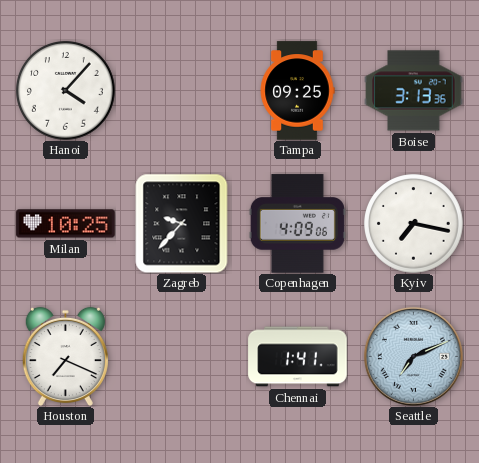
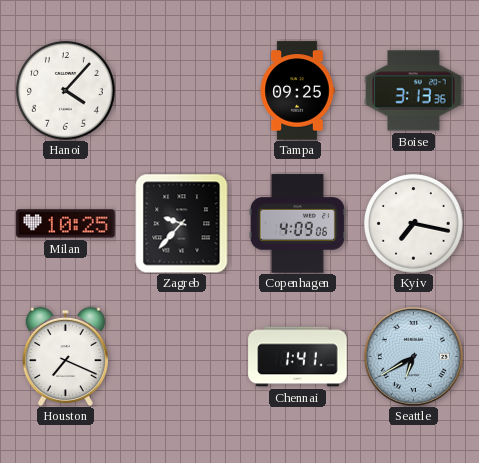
Seattle: 7:11 -> 6:40
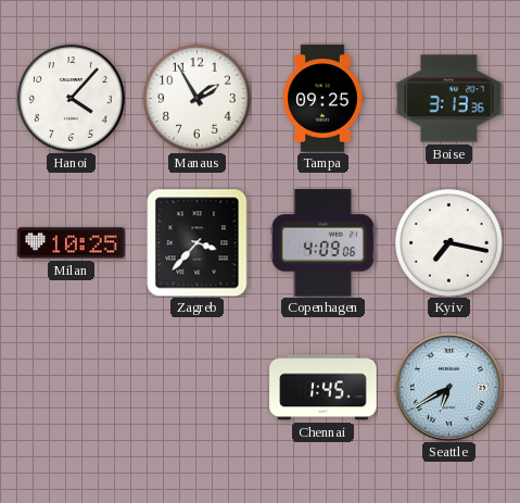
Manaus: none -> 1:55
Zagreb: 9:37 -> 3:37
Houston: 7:19 -> none
Chennai: 1:41 -> 1:45
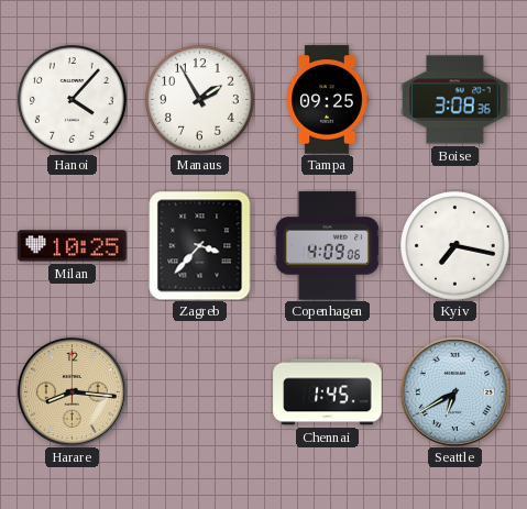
Boise: 3:13 -> 3:08
Harare: none -> 8:16
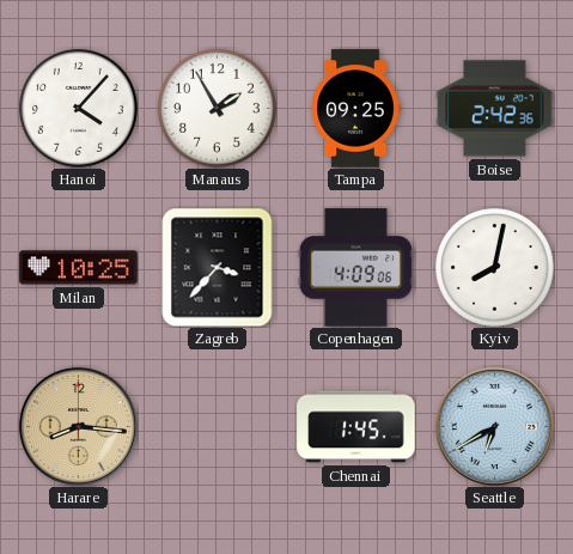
Boise: 3:08 -> 2:42
Kyiv: 7:17 -> 8:02
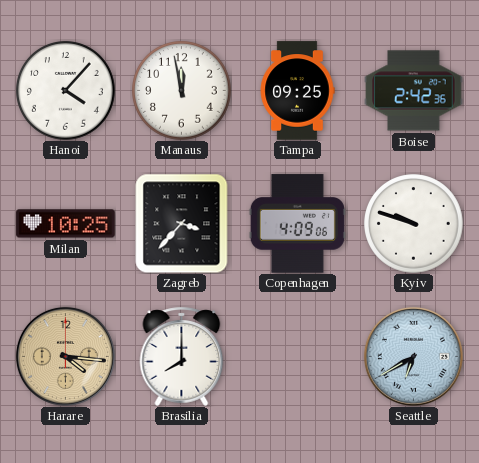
Manaus: 1:55 -> 11:58
Kyiv: 8:02 -> 9:48
Harare: 8:16 -> 4:16
Brasilia: none -> 8:00
Chennai: 1:45 -> none
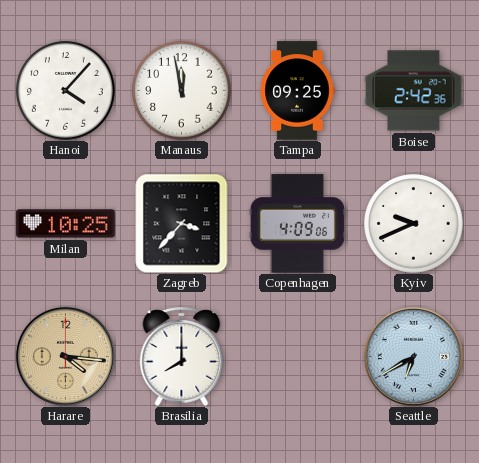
Kyiv: 9:48 -> 9:41
